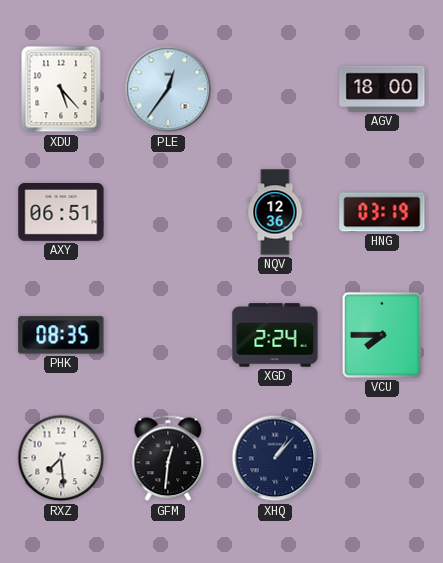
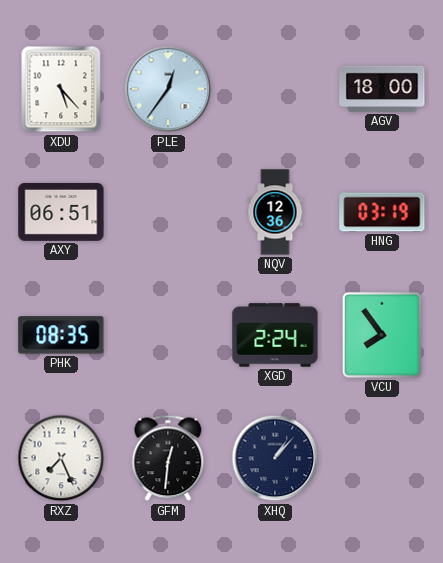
VCU: 7:45 -> 7:54
RXZ: 7:29 -> 7:26
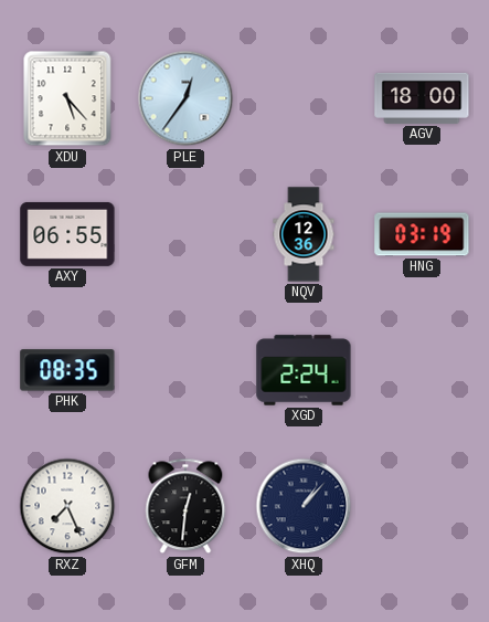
AXY: 06:51 -> 06:55
VCU: 7:54 -> none
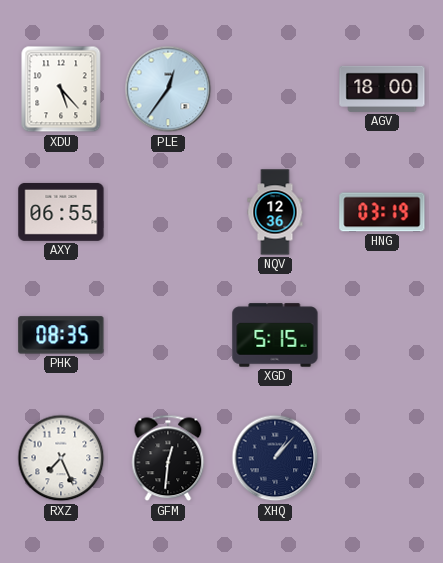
XGD: 2:24 -> 5:15
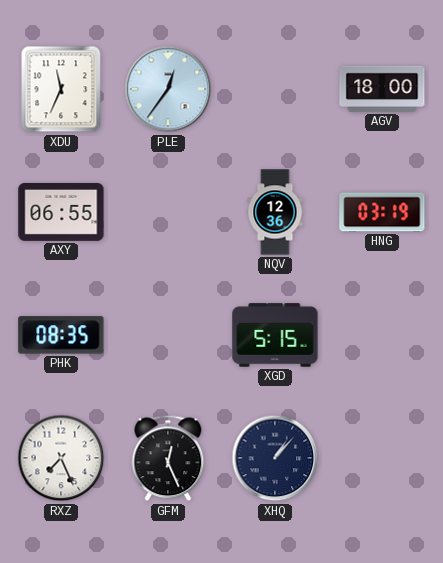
XDU: 5:23 -> 11:34
GFM: 12:31 -> 12:26
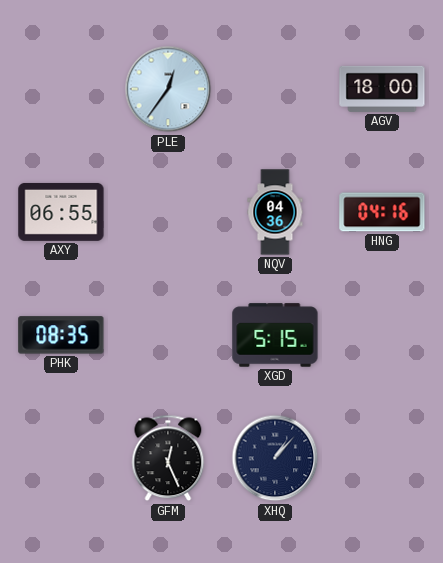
XDU: 11:34 -> none
NQV: 12:36 -> 04:36
HNG: 03:19 -> 04:16
RXZ: 7:26 -> none
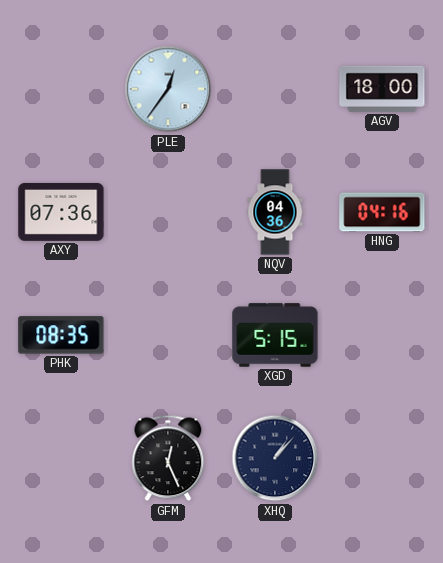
AXY: 06:55 -> 07:36
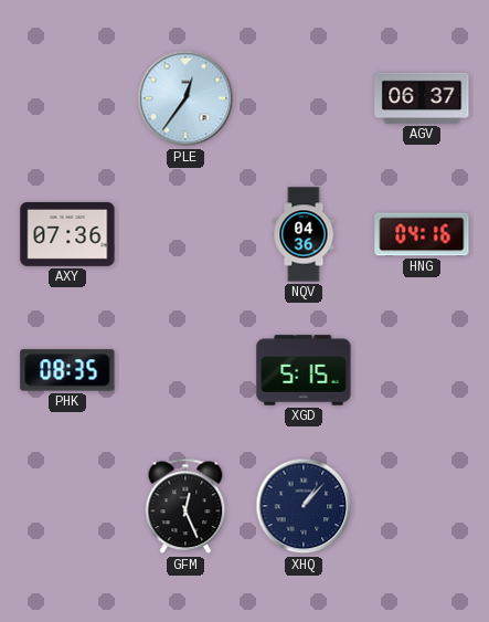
AGV: 18:00 -> 06:37
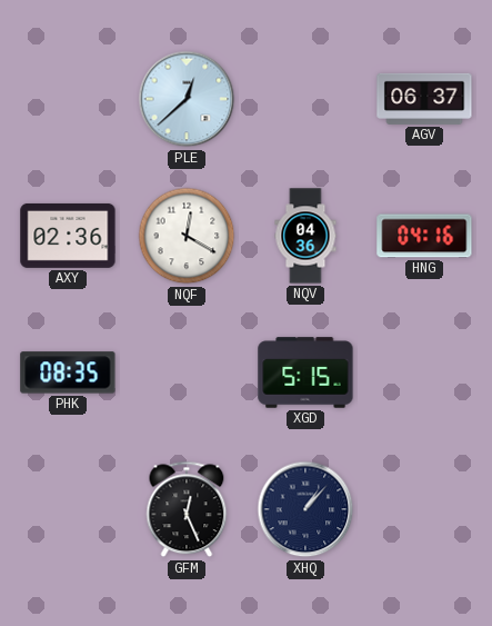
PLE: 12:36 -> 12:38
AXY: 07:36 -> 02:36
NQF: none -> 12:20
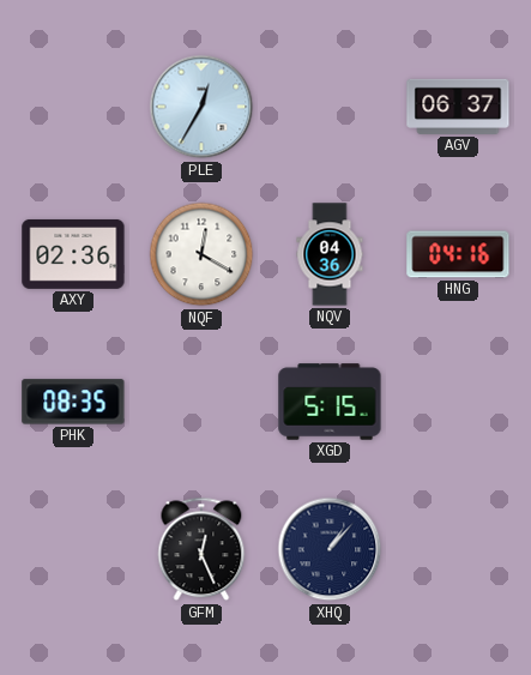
PLE: 12:38 -> 12:35
